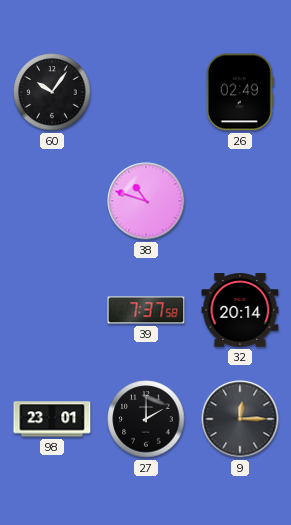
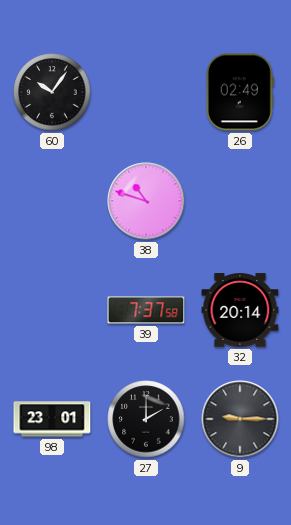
9: 12:15 -> 9:15
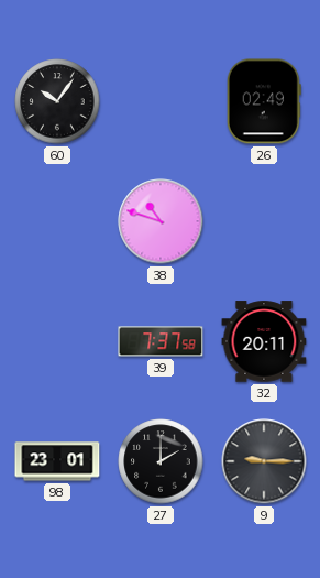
32: 20:14 -> 20:11
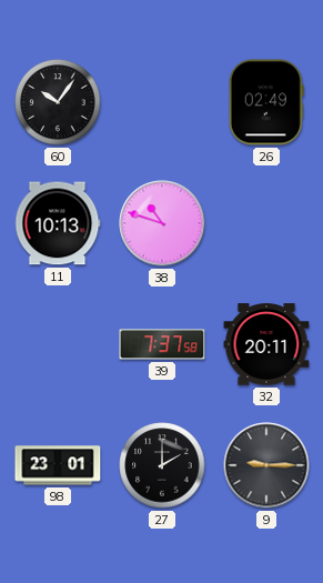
11: none -> 10:13
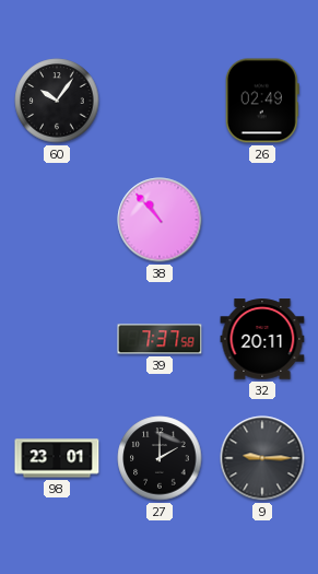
11: 10:13 -> none
38: 10:48 -> 10:53
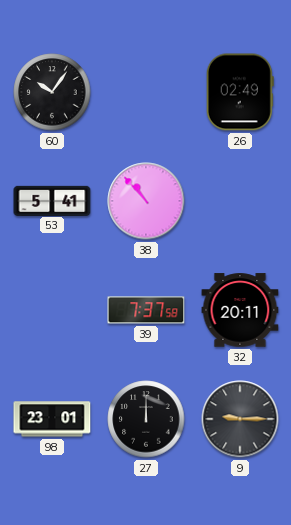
53: none -> 5:41
27: 2:00 -> 12:00
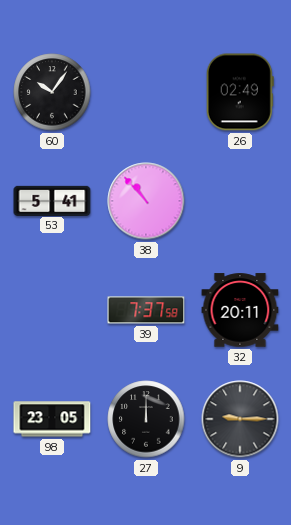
98: 23:01 -> 23:05
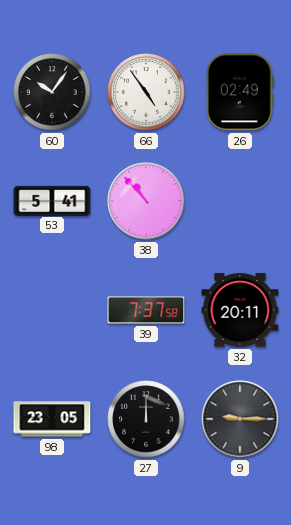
66: none -> 4:54
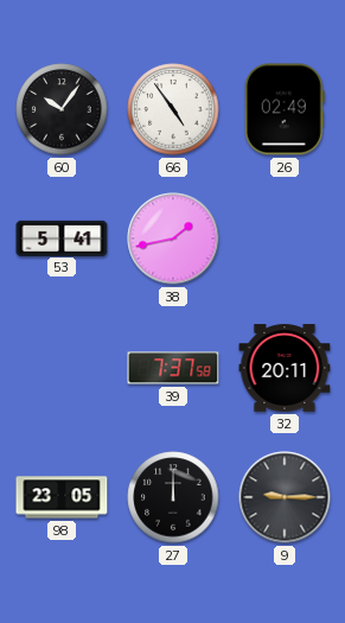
38: 10:53 -> 1:43
